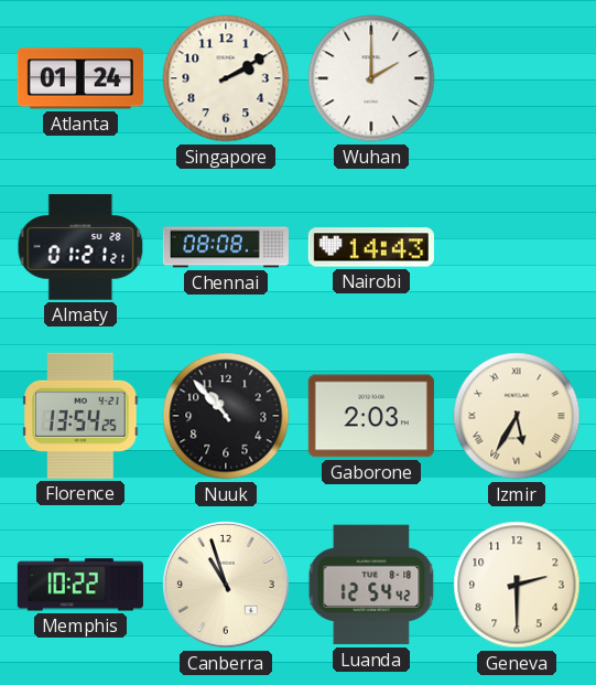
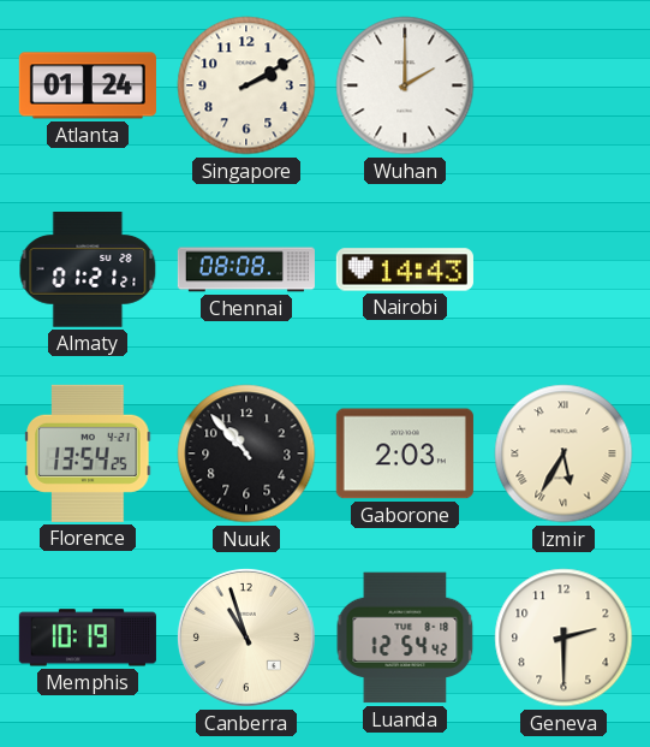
Memphis: 10:22 -> 10:19
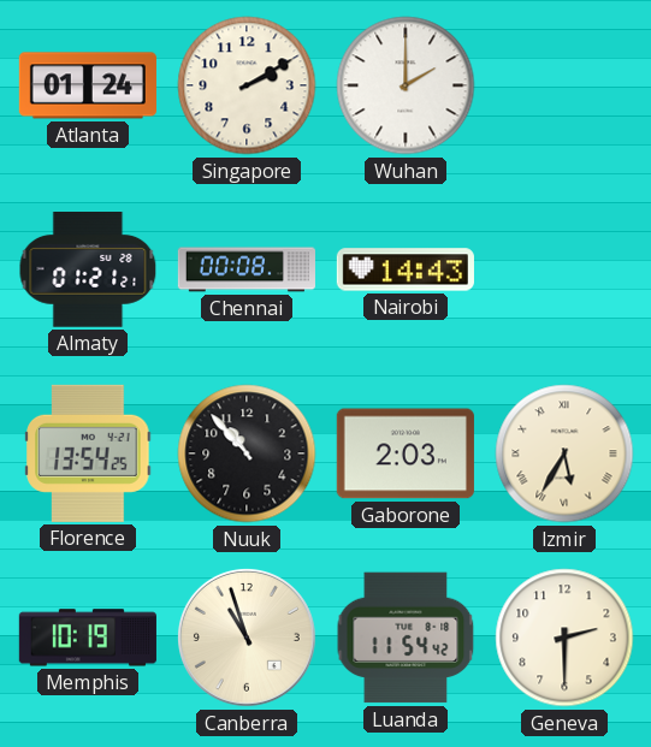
Chennai: 08:08 -> 00:08
Luanda: 12:54 -> 11:54
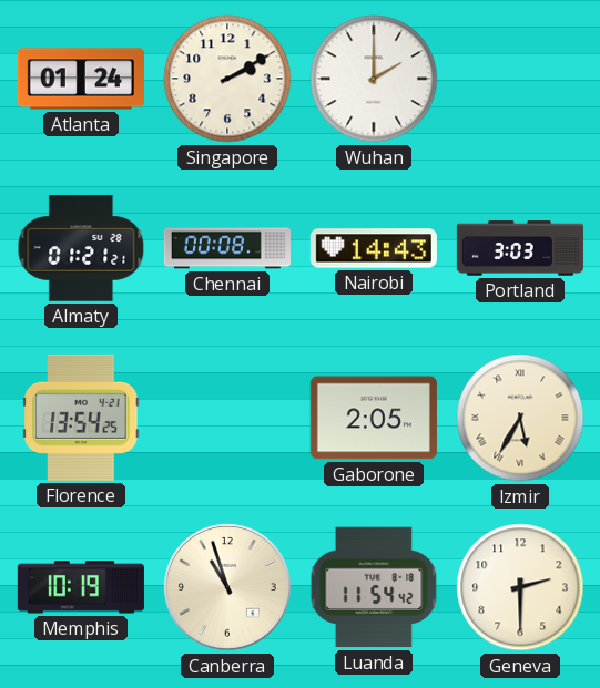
Portland: none -> 3:03
Nuuk: 10:53 -> none
Gaborone: 2:03 -> 2:05
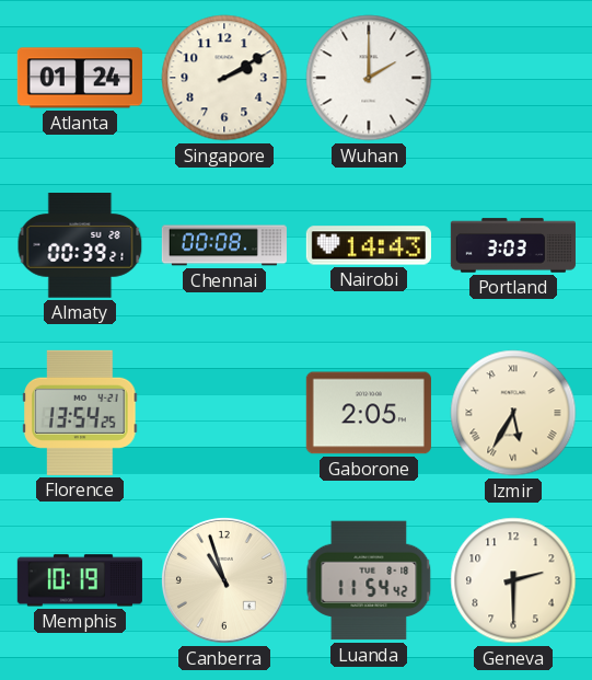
Almaty: 01:21 -> 00:39
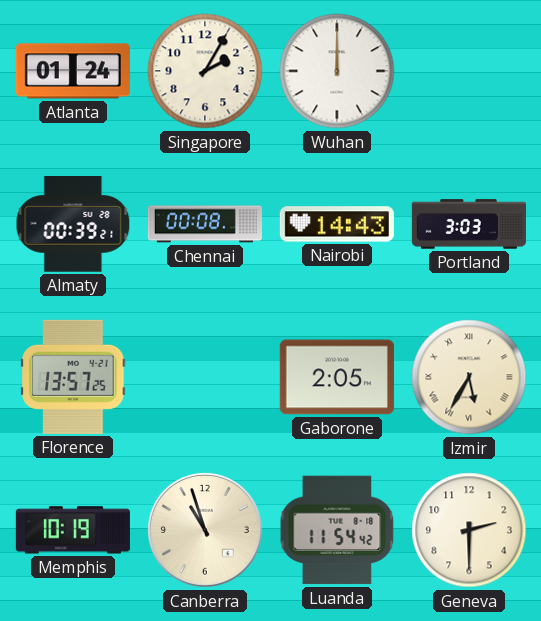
Singapore: 2:10 -> 2:05
Wuhan: 2:00 -> 12:00
Florence: 13:54 -> 13:57
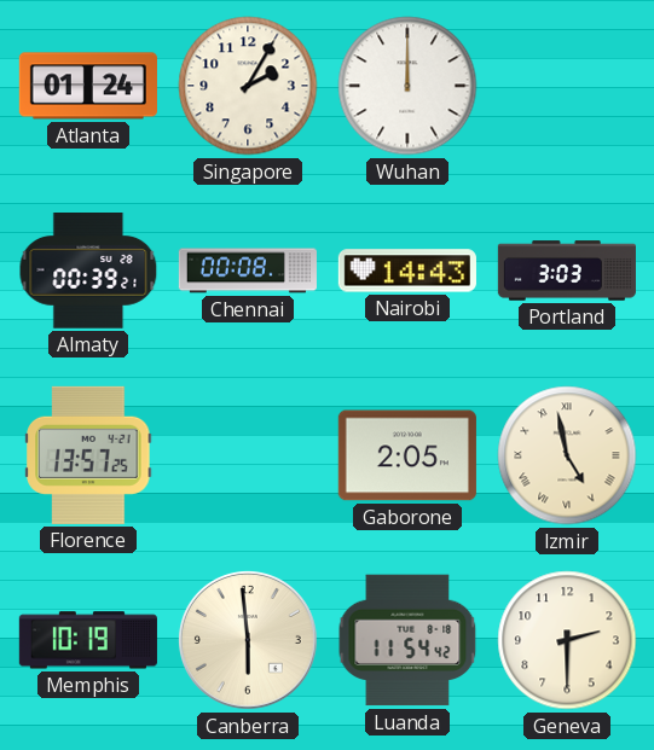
Izmir: 5:35 -> 4:58
Canberra: 10:57 -> 5:59
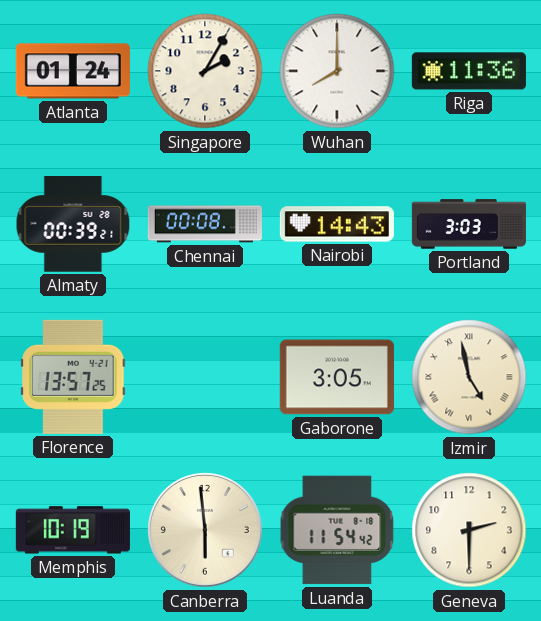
Wuhan: 12:00 -> 8:00
Riga: none -> 11:36
Gaborone: 2:05 -> 3:05
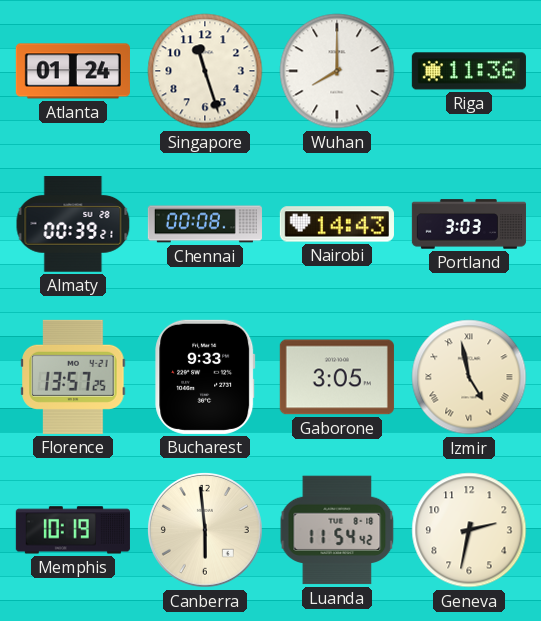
Singapore: 2:05 -> 11:27
Bucharest: none -> 9:33
Geneva: 2:30 -> 2:32
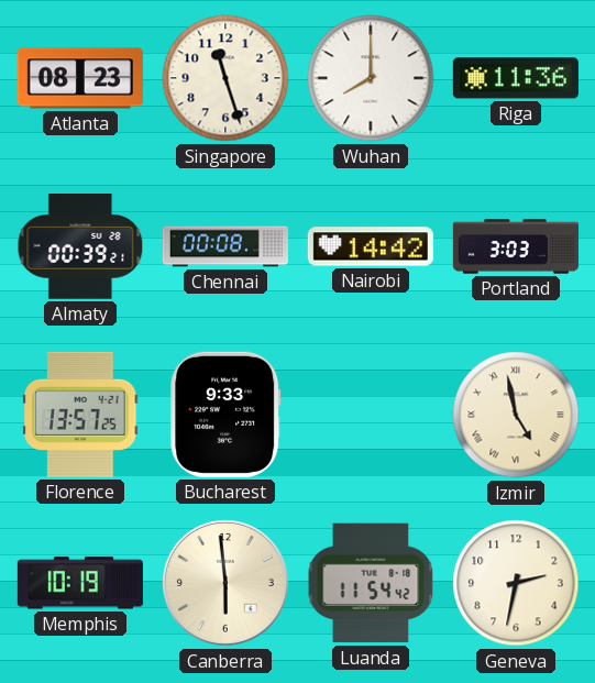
Atlanta: 01:24 -> 08:23
Nairobi: 14:43 -> 14:42
Gaborone: 3:05 -> none
